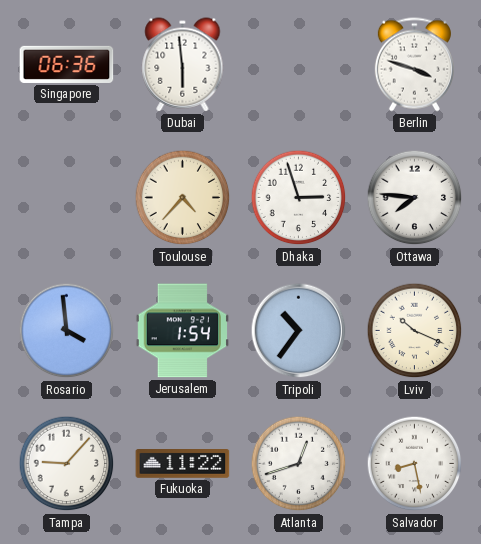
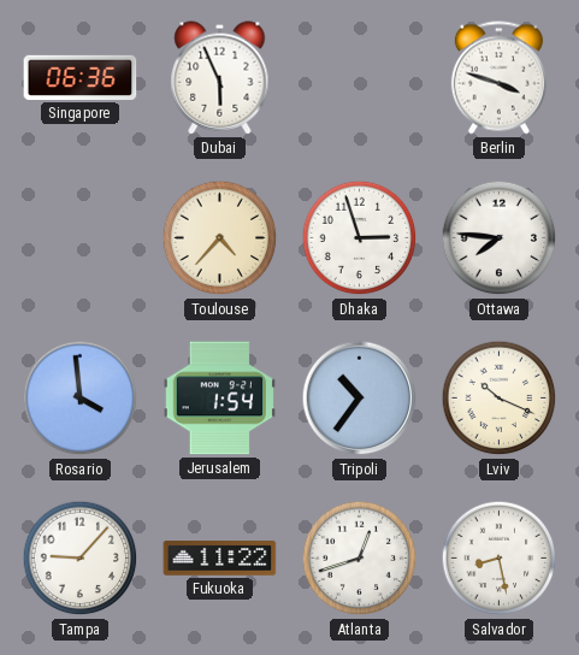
Dubai: 5:59 -> 5:56
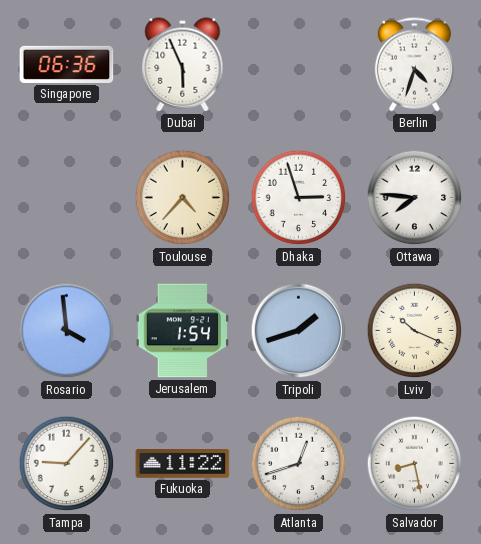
Berlin: 3:48 -> 4:33
Tripoli: 10:36 -> 1:42
